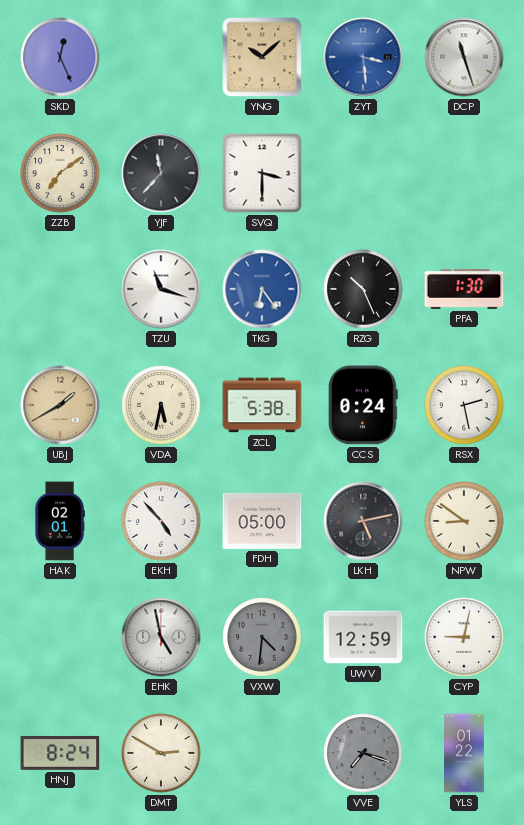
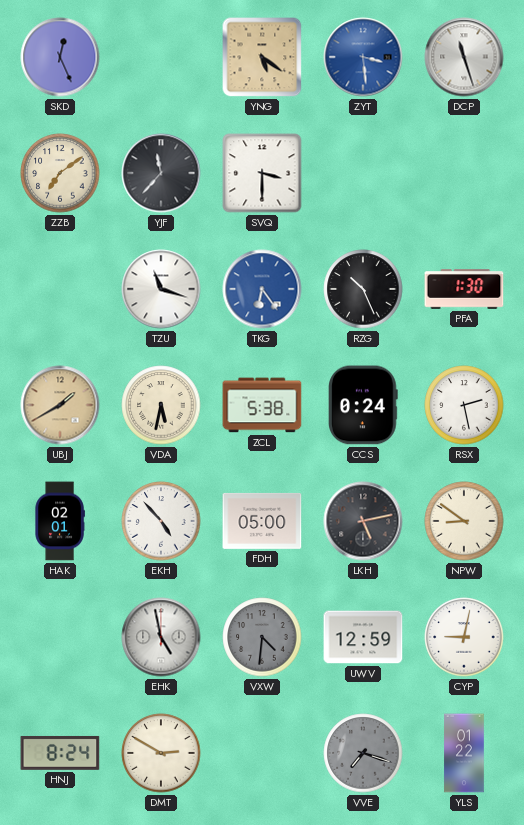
YNG: 10:08 -> 5:21
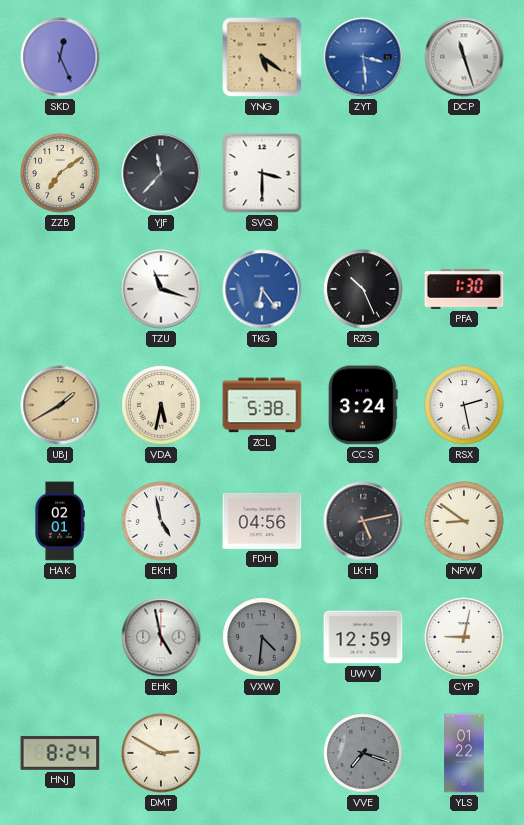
CCS: 0:24 -> 3:24
EKH: 4:53 -> 4:58
FDH: 05:00 -> 04:56
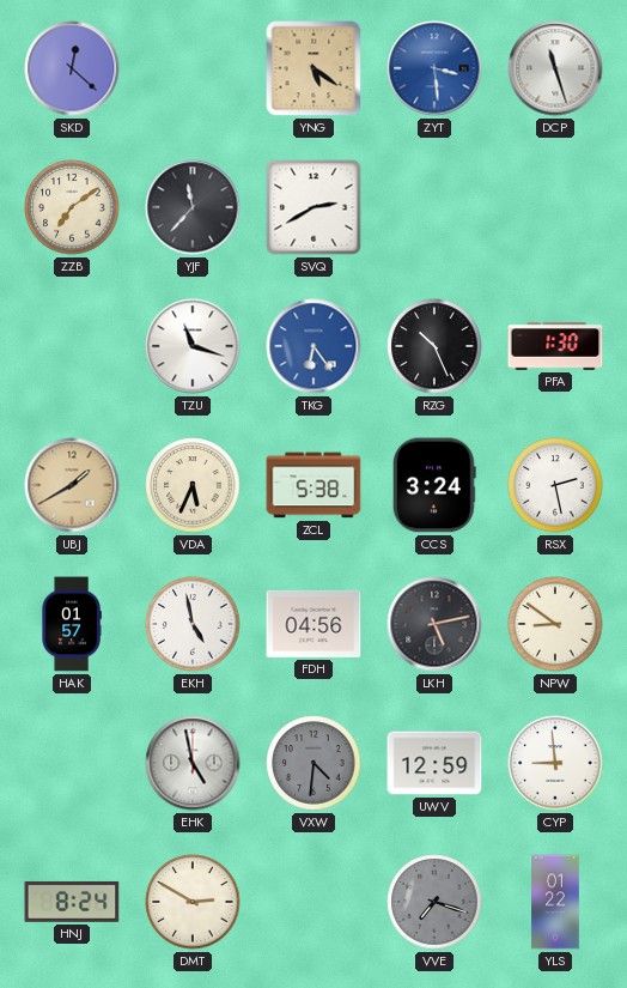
SKD: 12:26 -> 12:22
SVQ: 3:30 -> 2:40
VDA: 5:32 -> 5:34
HAK: 02:01 -> 01:57
CYP: 9:02 -> 8:59
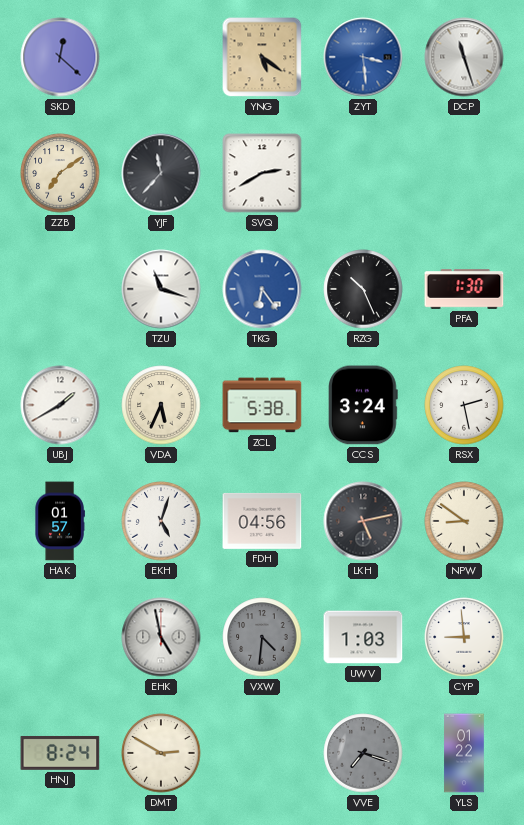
UBJ dial: champagne -> white
EKH: 4:58 -> 5:03
UWV: 12:59 -> 1:03
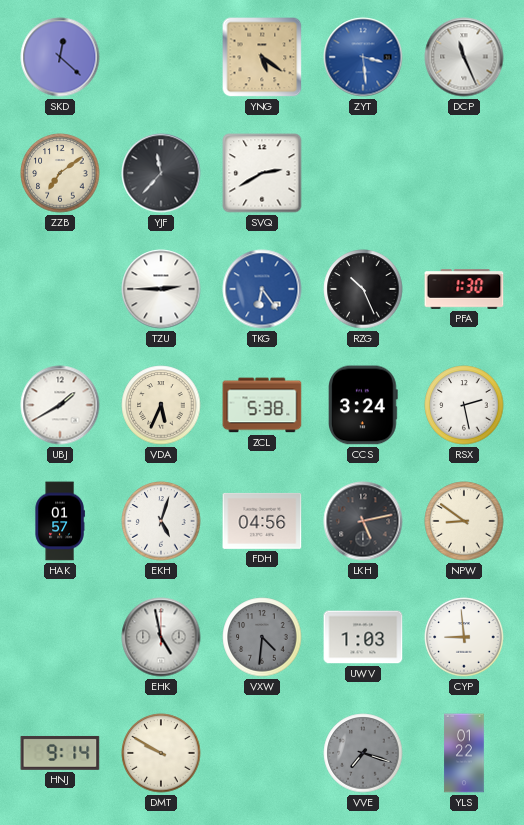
DCP: 11:27 -> 11:26
TZU: 11:18 -> 2:45
HNJ: 8:24 -> 9:14
DMT: 2:50 -> 9:50
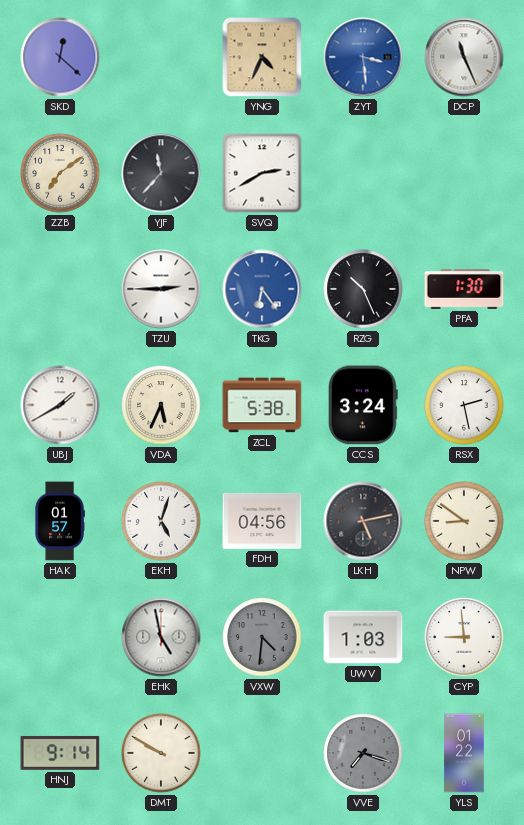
YNG: 5:21 -> 4:34
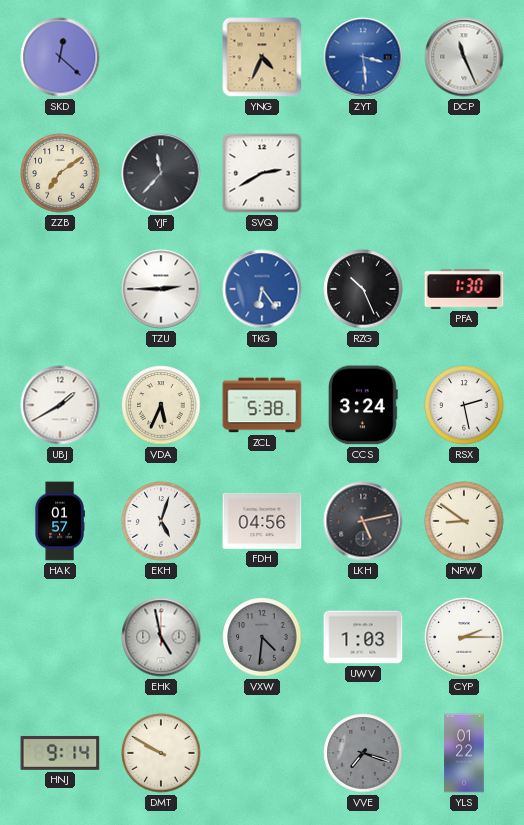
CYP: 8:59 -> 2:15
